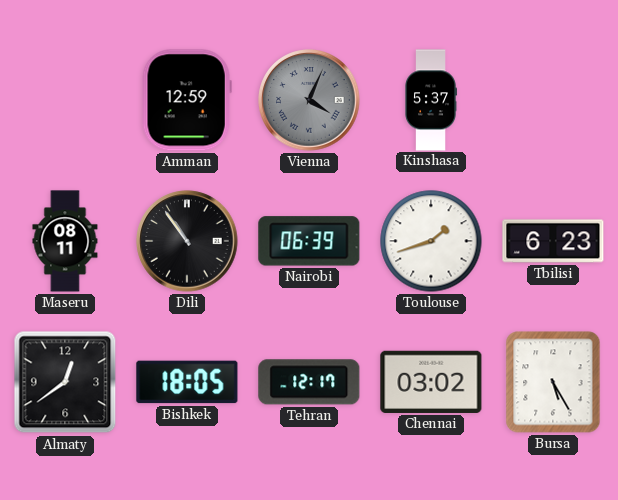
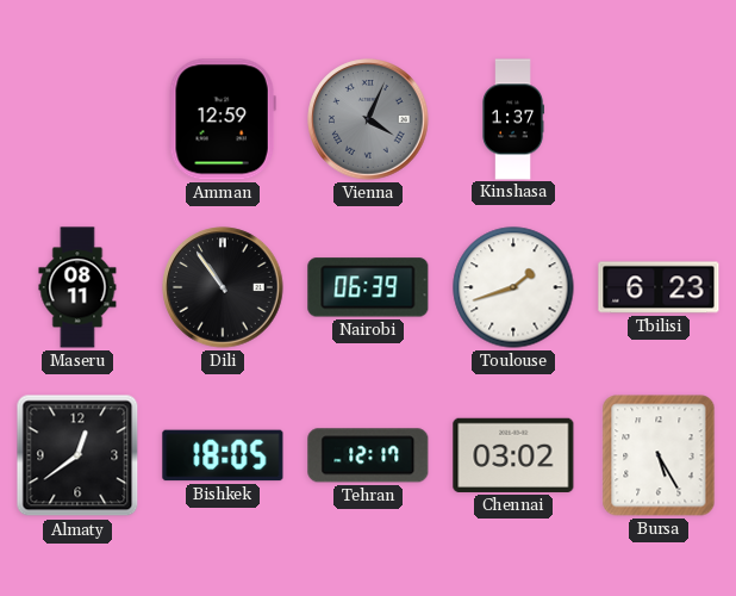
Kinshasa: 5:37 -> 1:37
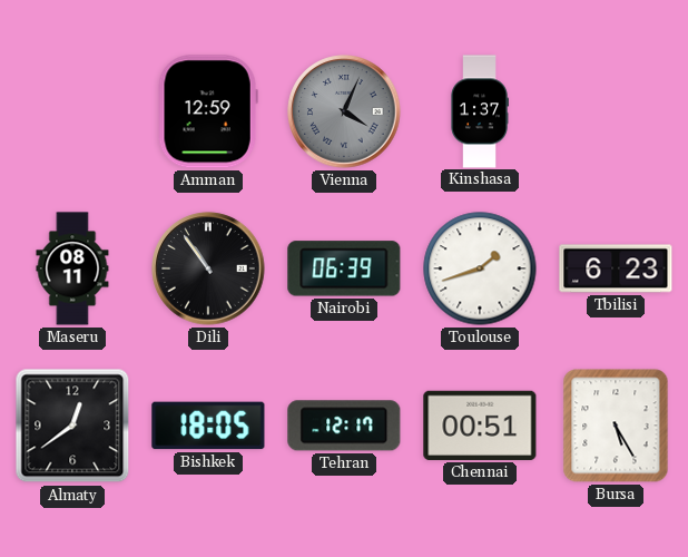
Chennai: 03:02 -> 00:51
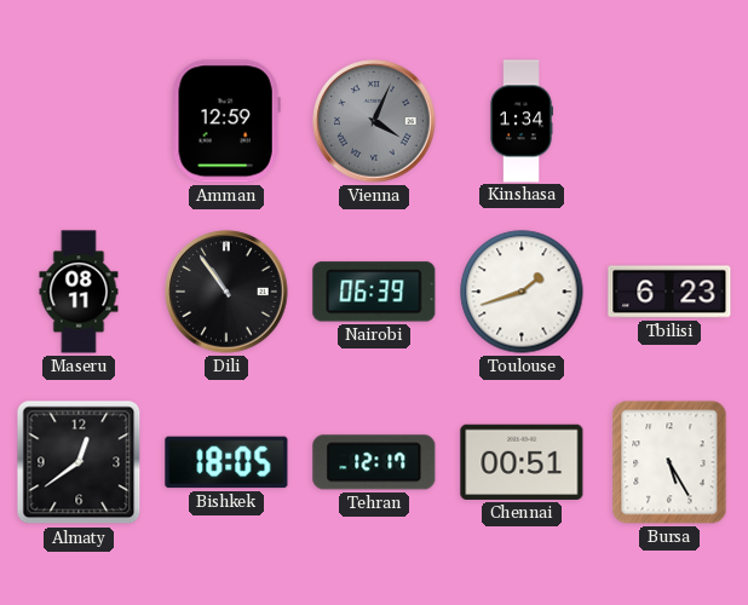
Kinshasa: 1:37 -> 1:34
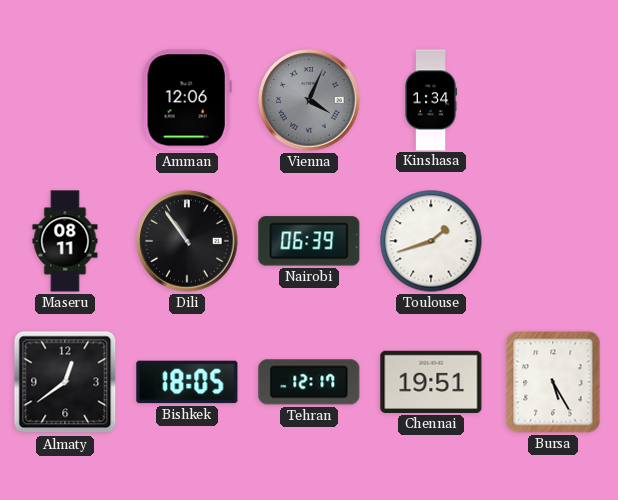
Amman: 12:59 -> 12:06
Tbilisi: 6:23 -> none
Chennai: 00:51 -> 19:51
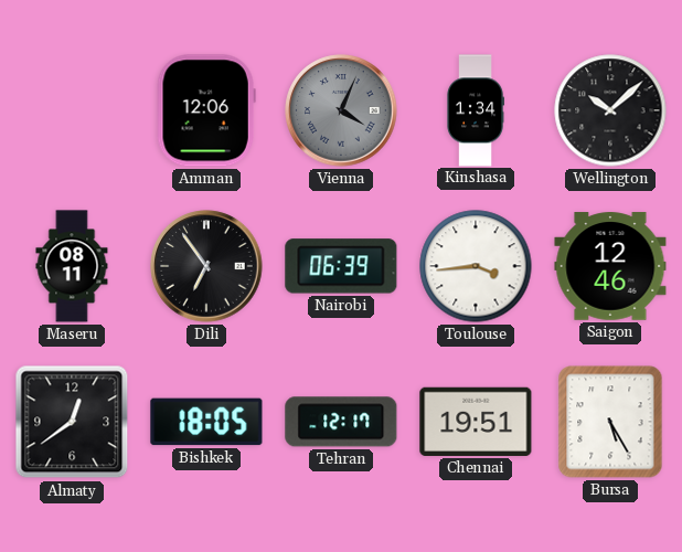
Wellington: none -> 10:08
Dili: 10:54 -> 6:54
Toulouse: 1:42 -> 3:44
Saigon: none -> 12:46
